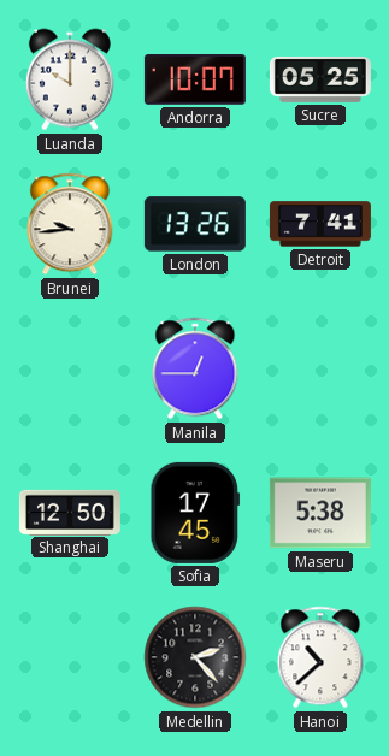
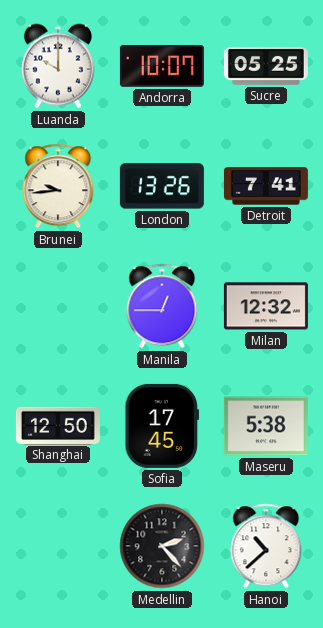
Milan: none -> 12:32
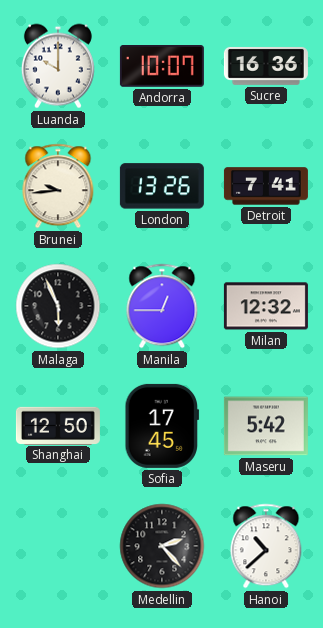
Sucre: 05:25 -> 16:36
Malaga: none -> 5:56
Maseru: 5:38 -> 5:42
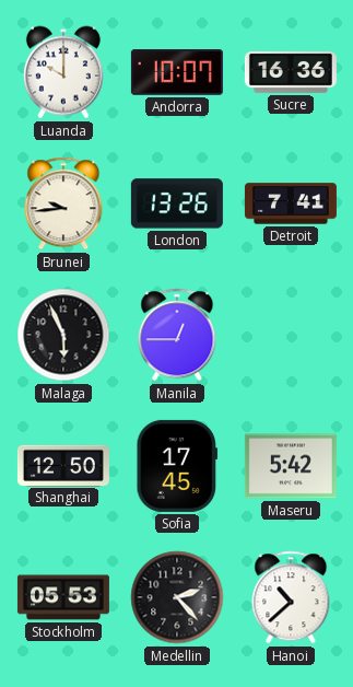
Milan: 12:32 -> none
Stockholm: none -> 05:53
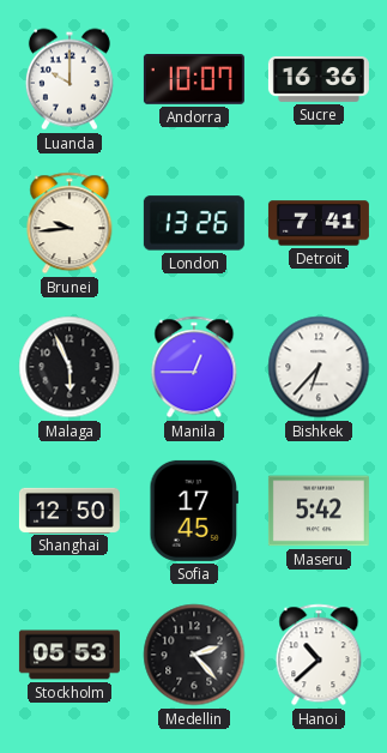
Bishkek: none -> 6:37
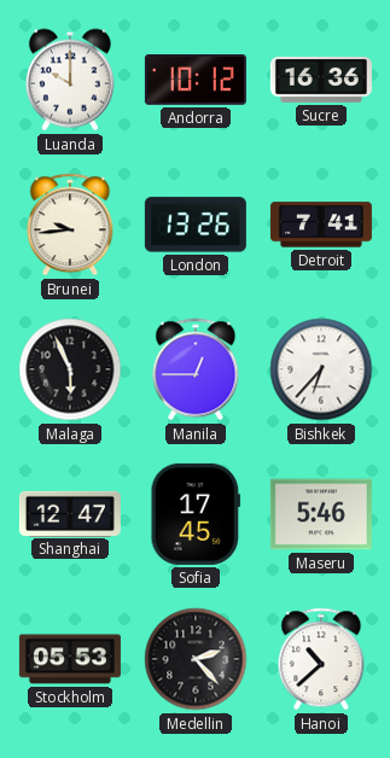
Andorra: 10:07 -> 10:12
Shanghai: 12:50 -> 12:47
Maseru: 5:42 -> 5:46
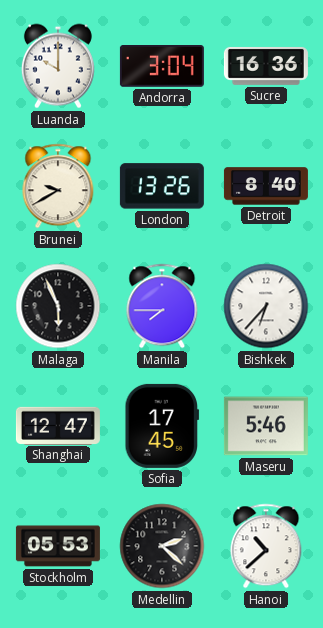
Andorra: 10:12 -> 3:04
Brunei: 9:44 -> 9:40
Detroit: 7:41 -> 8:40
Manila: 12:45 -> 7:45
Medellin: 2:23 -> 2:22
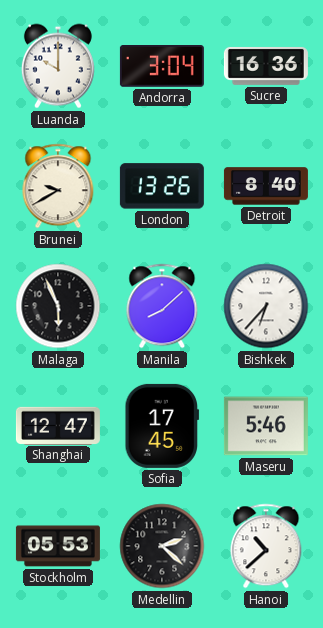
Manila: 7:45 -> 8:08
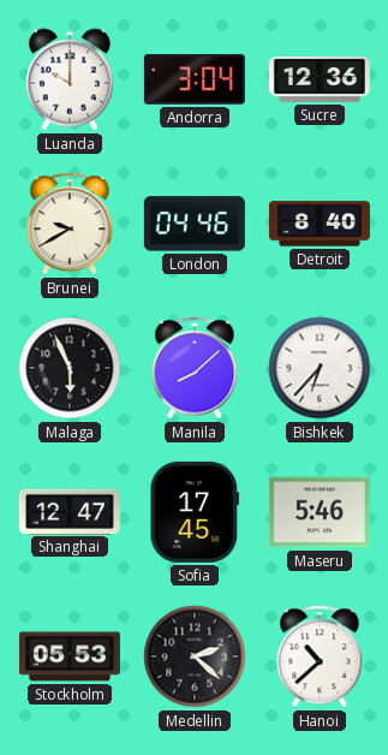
Sucre: 16:36 -> 12:36
London: 13:26 -> 04:46
